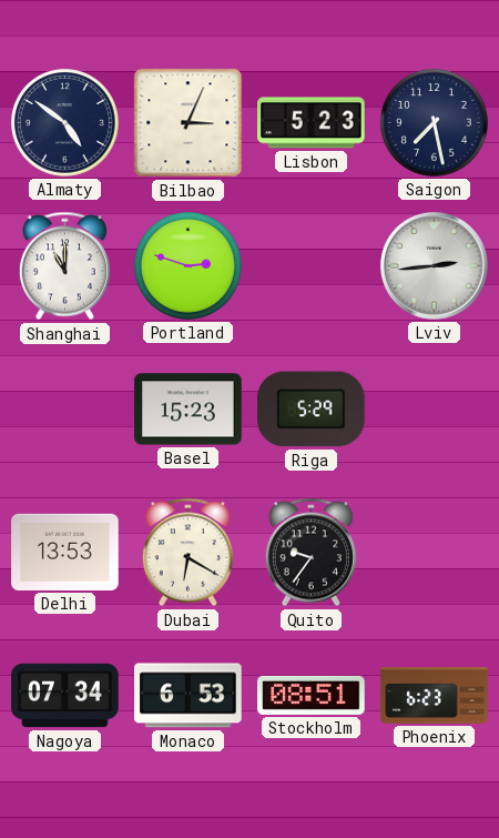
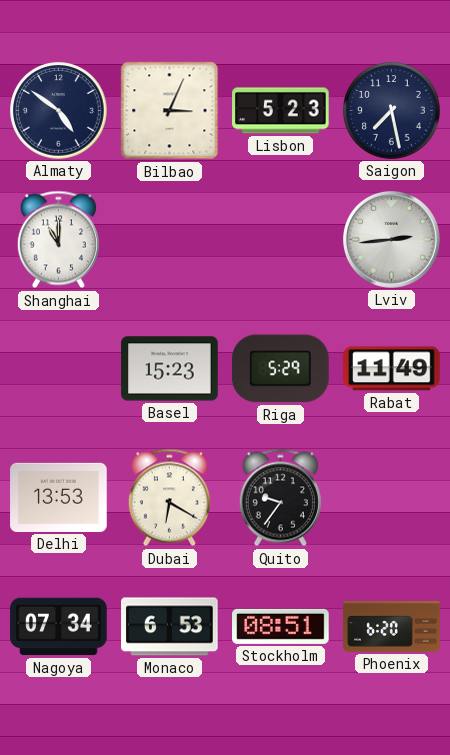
Portland: 2:48 -> none
Rabat: none -> 11:49
Phoenix: 6:23 -> 6:20
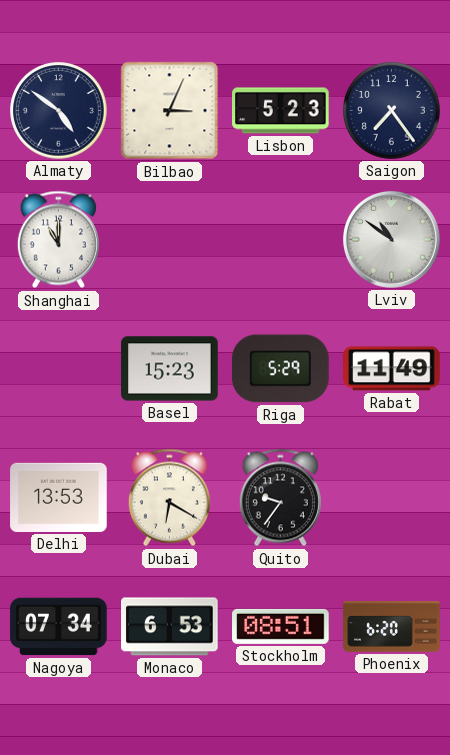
Saigon: 7:28 -> 7:24
Lviv: 2:44 -> 10:51
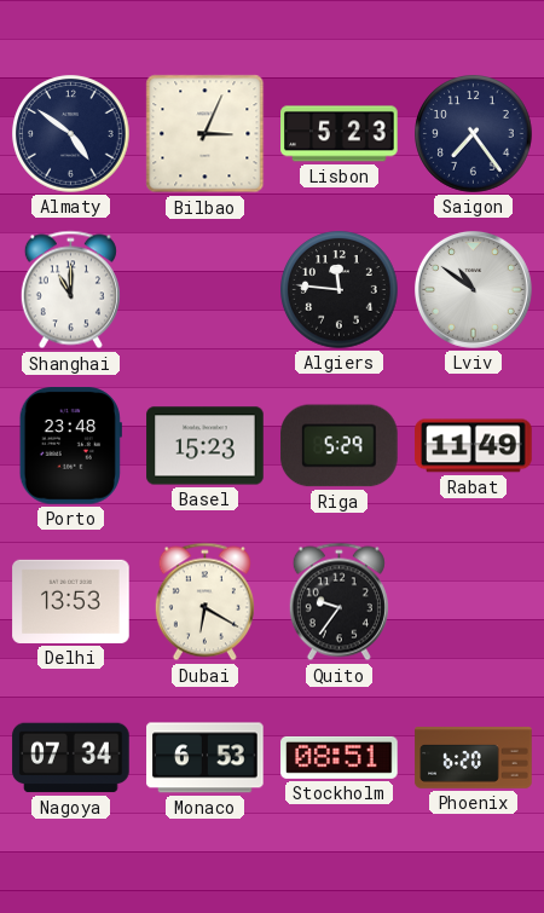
Algiers: none -> 11:46
Porto: none -> 23:48
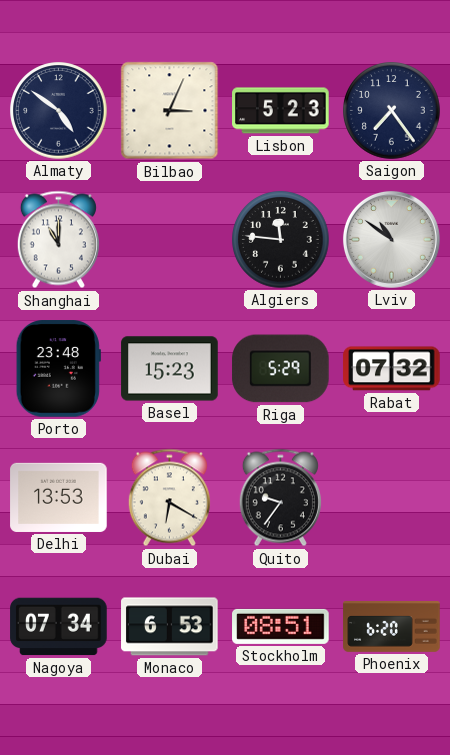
Rabat: 11:49 -> 07:32
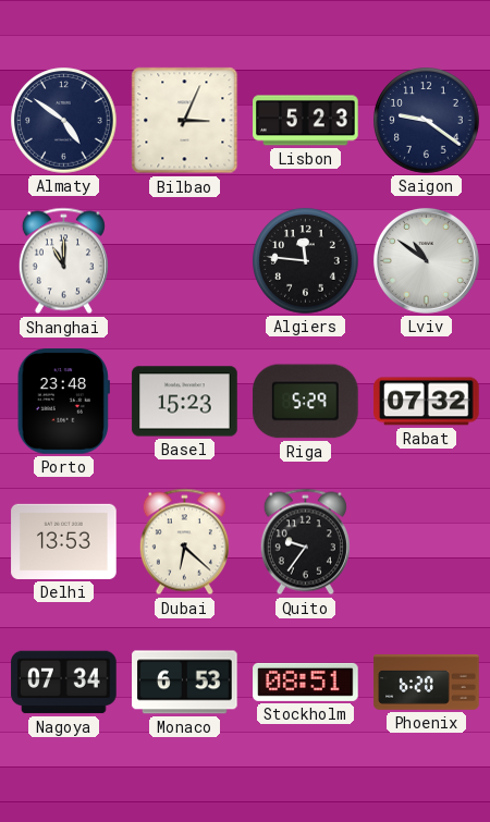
Saigon: 7:24 -> 9:21
Dubai: 6:20 -> 6:22
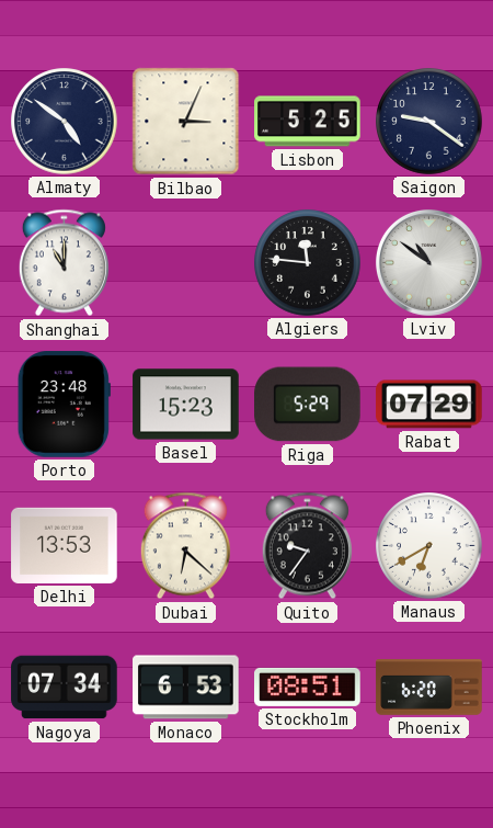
Lisbon: 5:23 -> 5:25
Rabat: 07:32 -> 07:29
Manaus: none -> 6:40
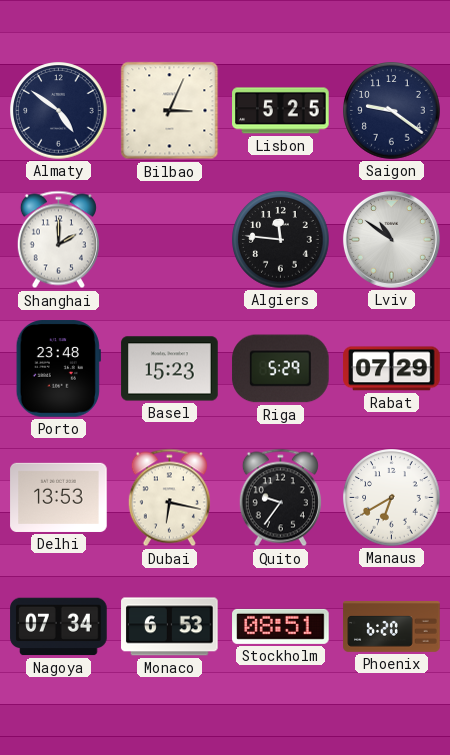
Shanghai: 11:00 -> 2:00
Dubai: 6:22 -> 6:17
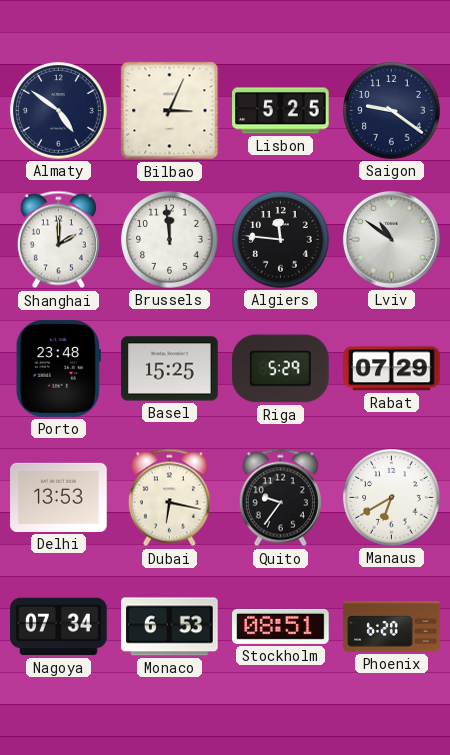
Brussels: none -> 11:59
Basel: 15:23 -> 15:25
